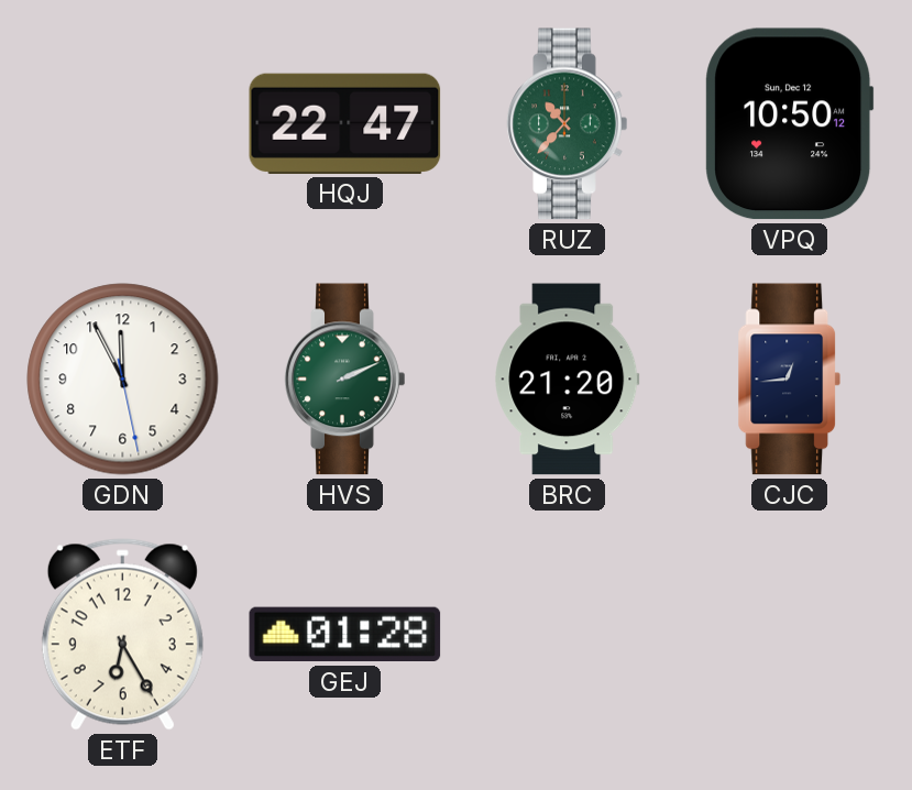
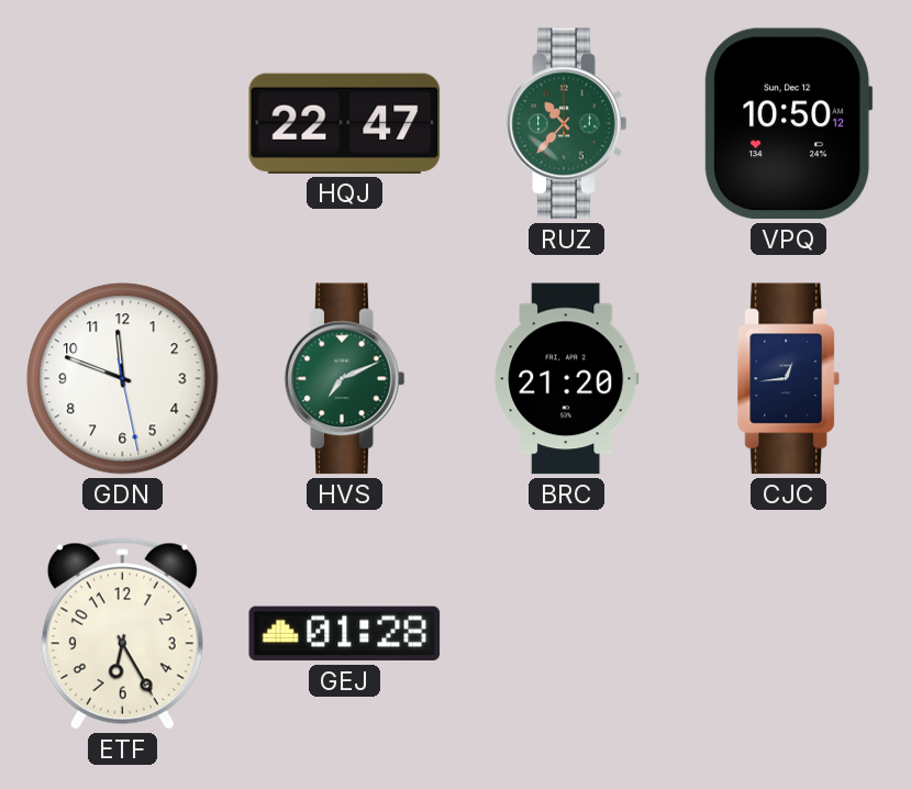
GDN: 11:55 -> 11:48
HVS: 2:11 -> 7:11
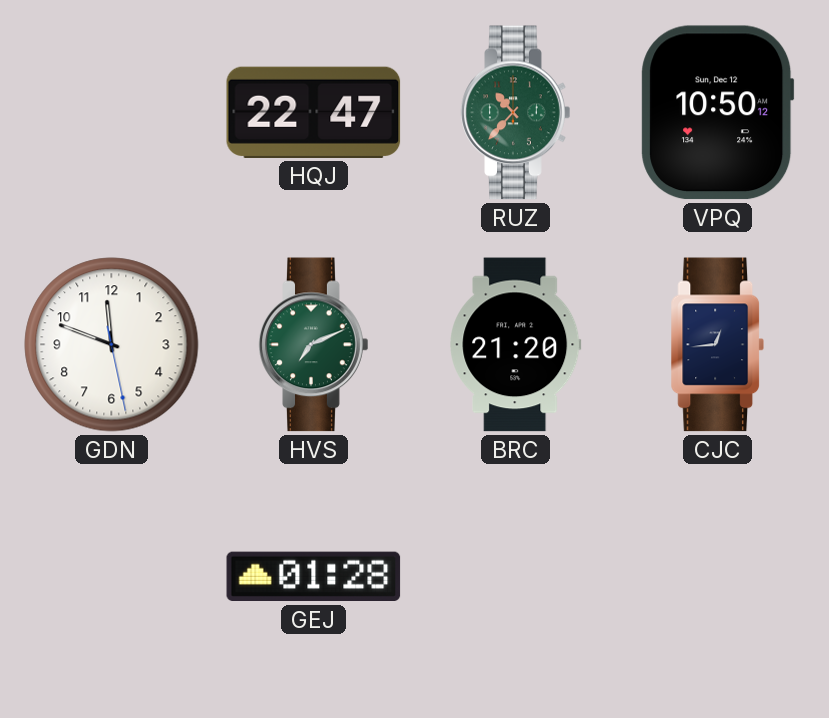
ETF: 6:25 -> none
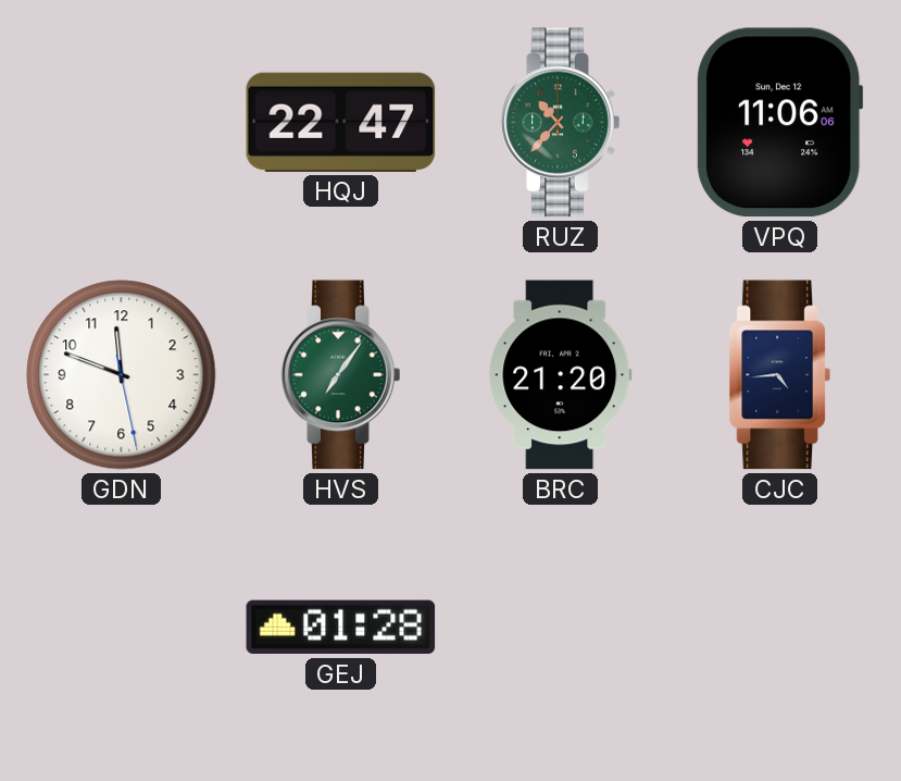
VPQ: 10:50 -> 11:06
HVS: 7:11 -> 7:06
CJC: 12:44 -> 4:44
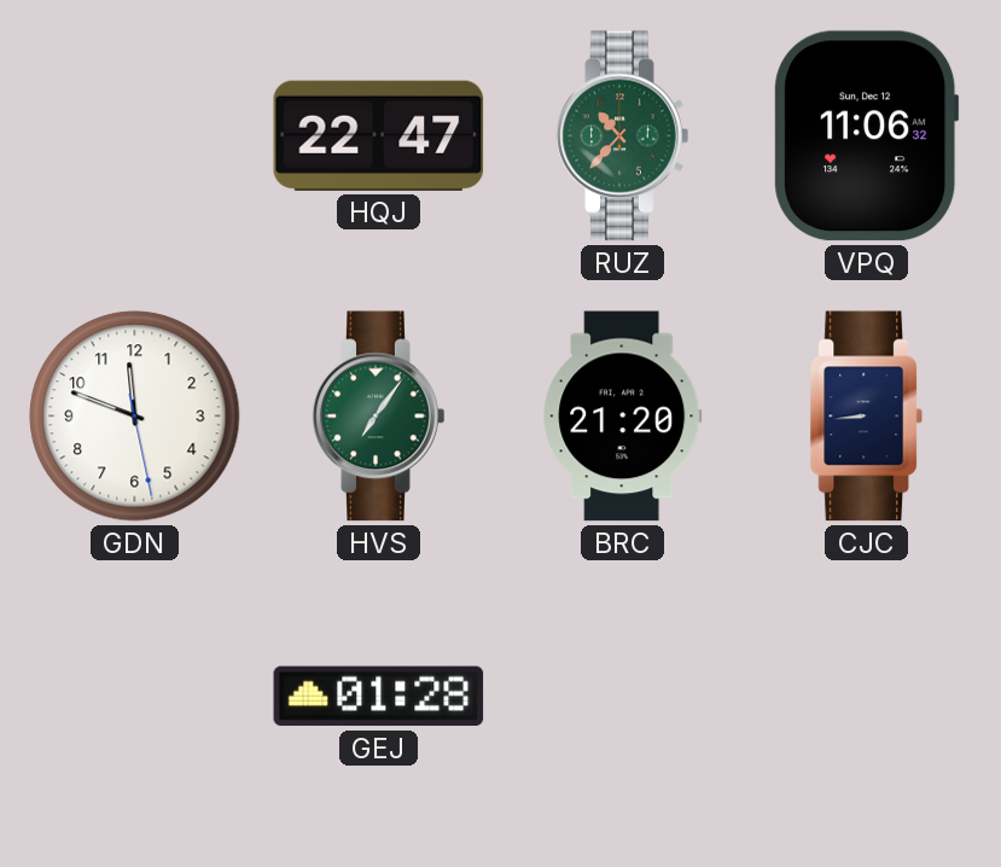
VPQ: 11:06:06 -> 11:06:32
CJC: 4:44 -> 8:44
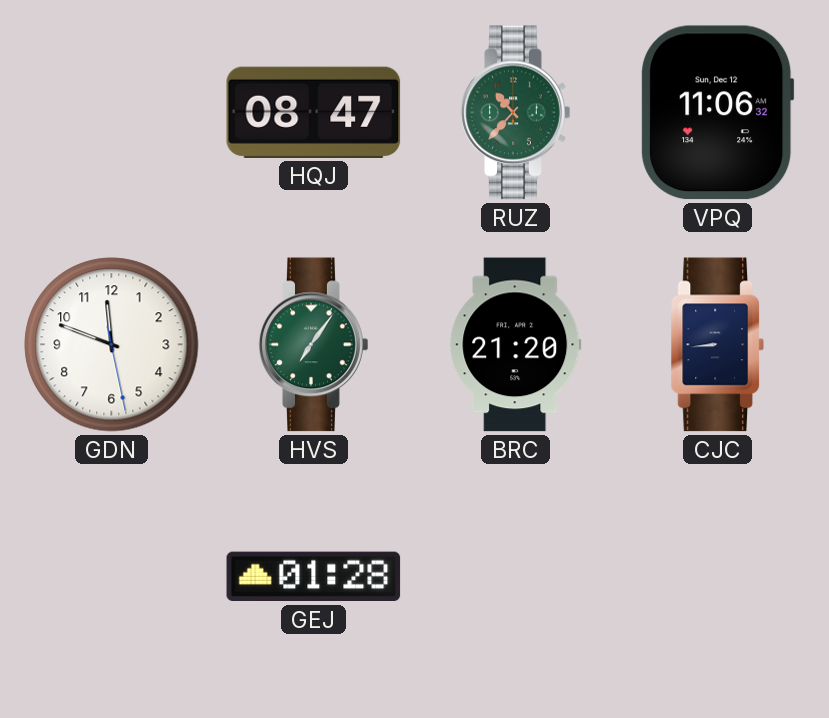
HQJ: 22:47 -> 08:47
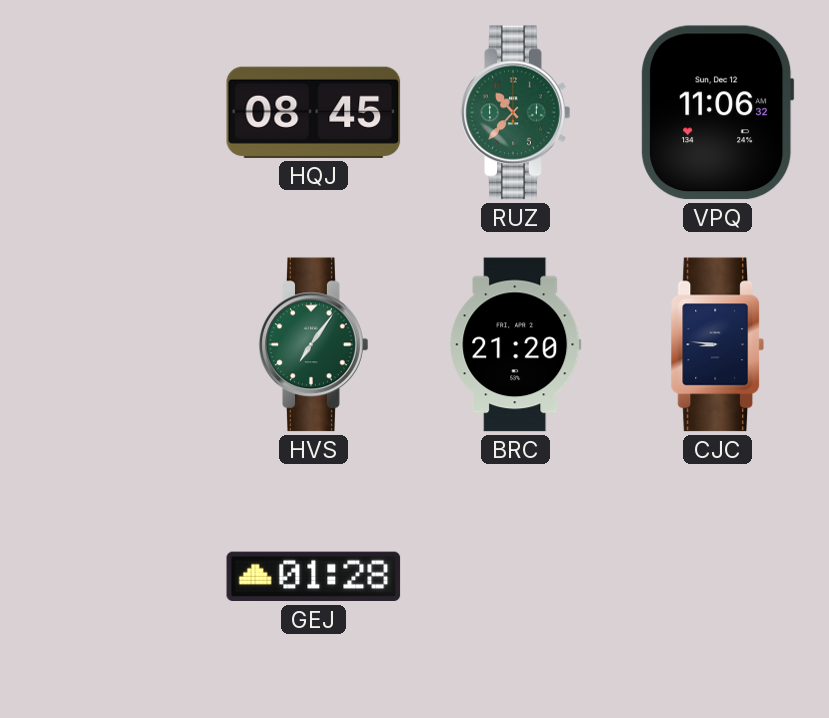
HQJ: 08:47 -> 08:45
GDN: 11:48 -> none
CJC: 8:44 -> 8:46
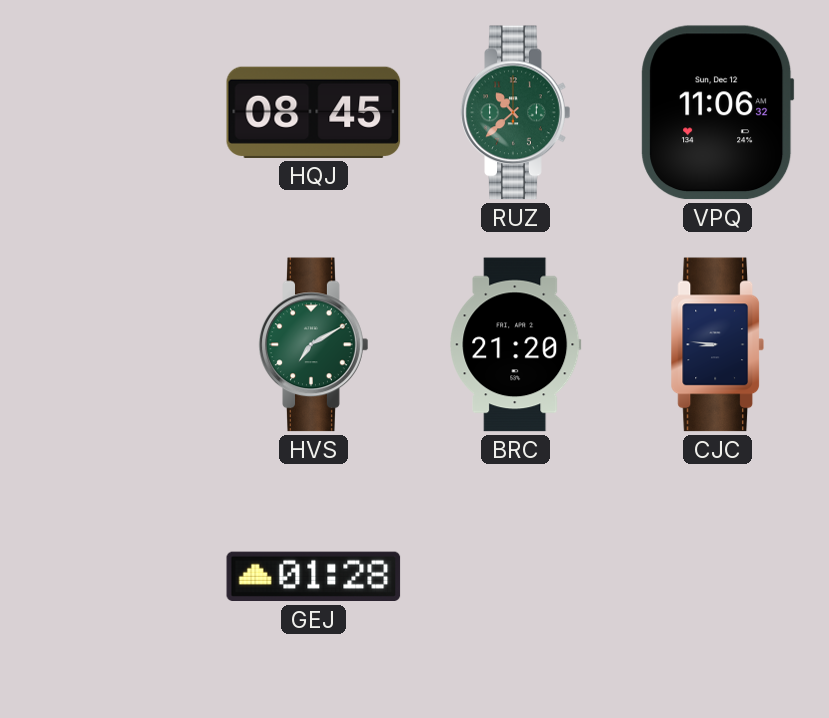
RUZ: 10:37 -> 10:38
HVS: 7:06 -> 7:10
